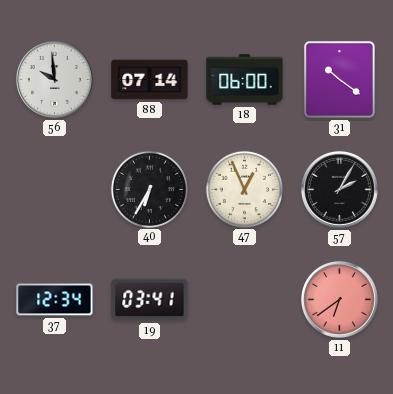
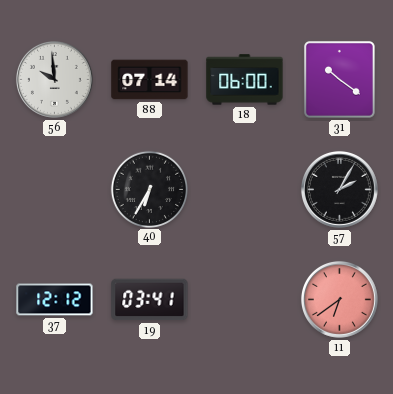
47: 12:56 -> none
37: 12:34 -> 12:12
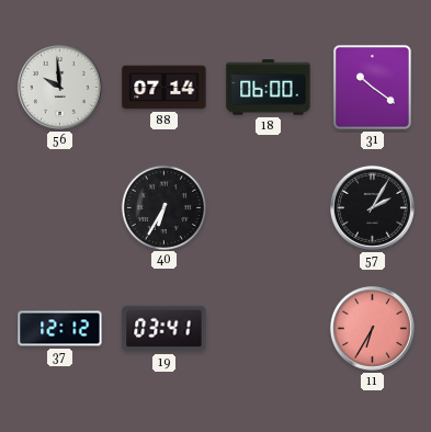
11: 6:39 -> 6:35
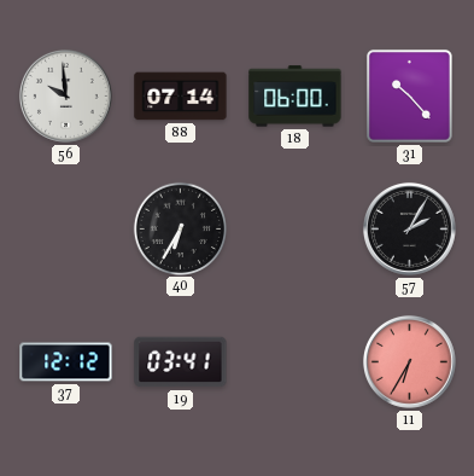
31: 10:21 -> 10:23
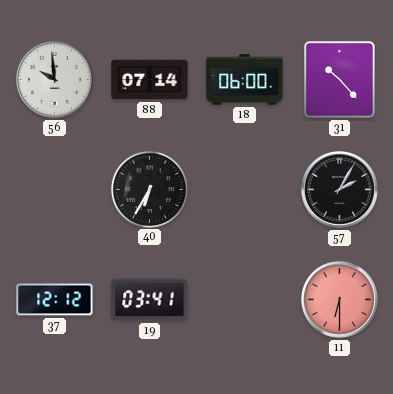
11: 6:35 -> 6:30
